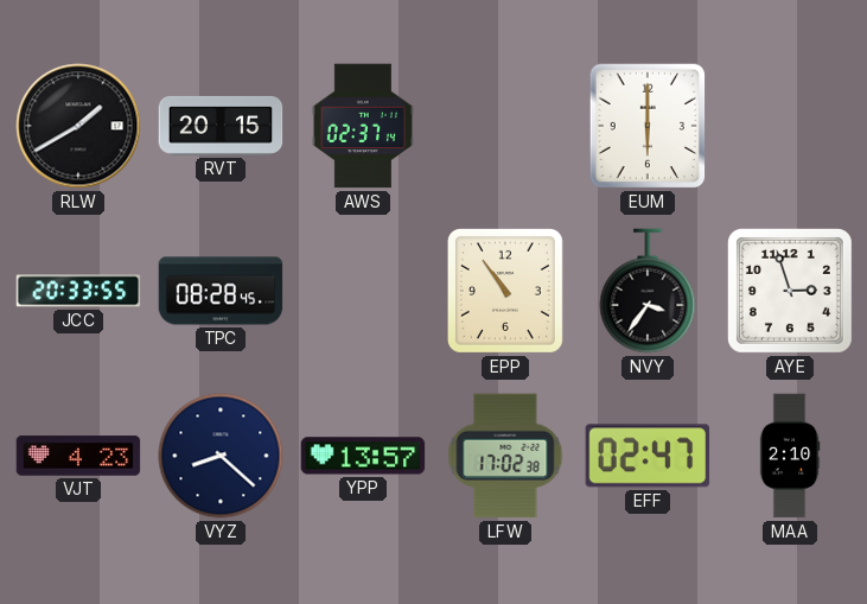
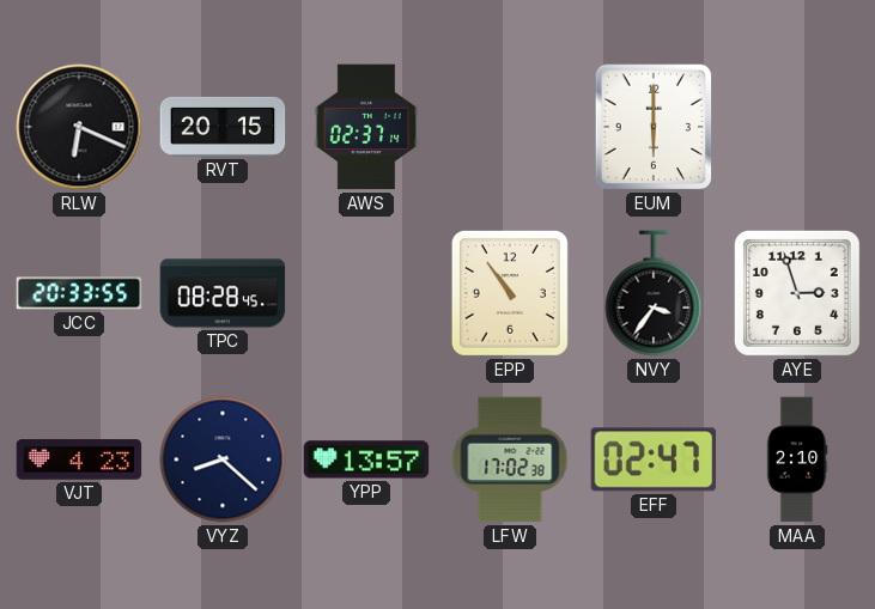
RLW: 1:40 -> 6:19
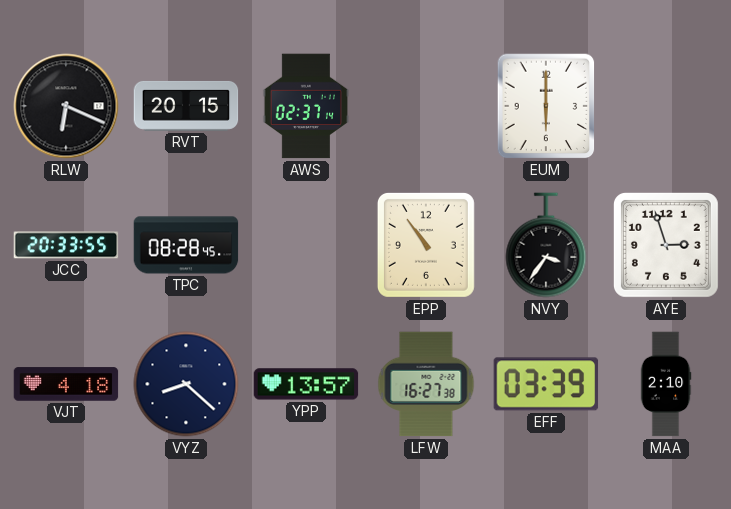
VJT: 4:23 -> 4:18
LFW: 17:02 -> 16:27
EFF: 02:47 -> 03:39
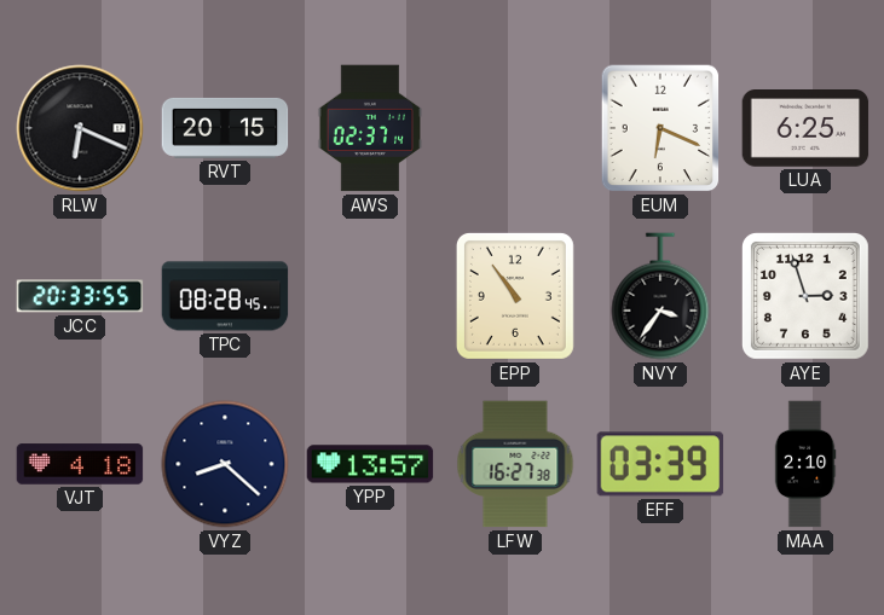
EUM: 6:00 -> 6:19
LUA: none -> 6:25
